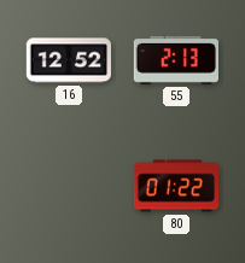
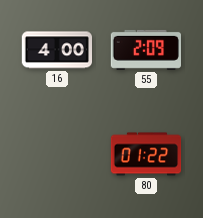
16: 12:52 -> 4:00
55: 2:13 -> 2:09
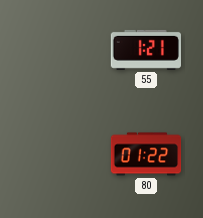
16: 4:00 -> none
55: 2:09 -> 1:21
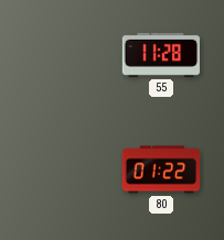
55: 1:21 -> 11:28
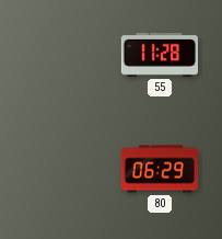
80: 01:22 -> 06:29
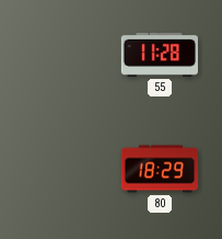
80: 06:29 -> 18:29
